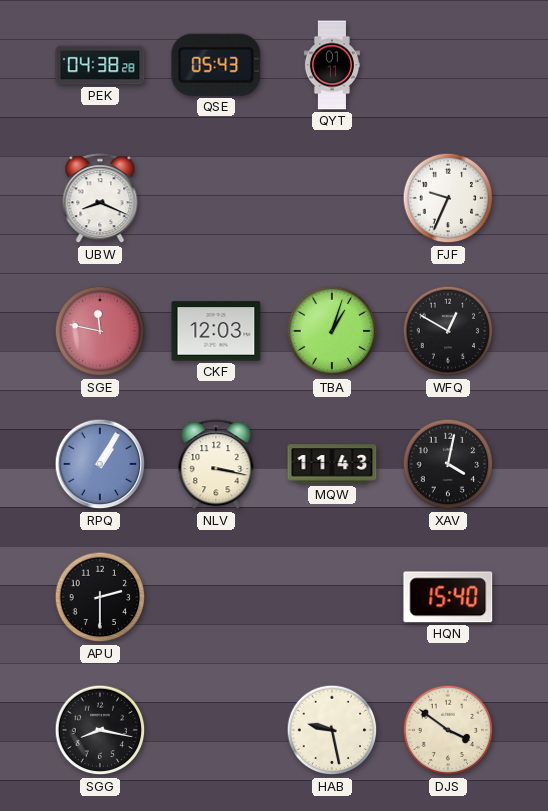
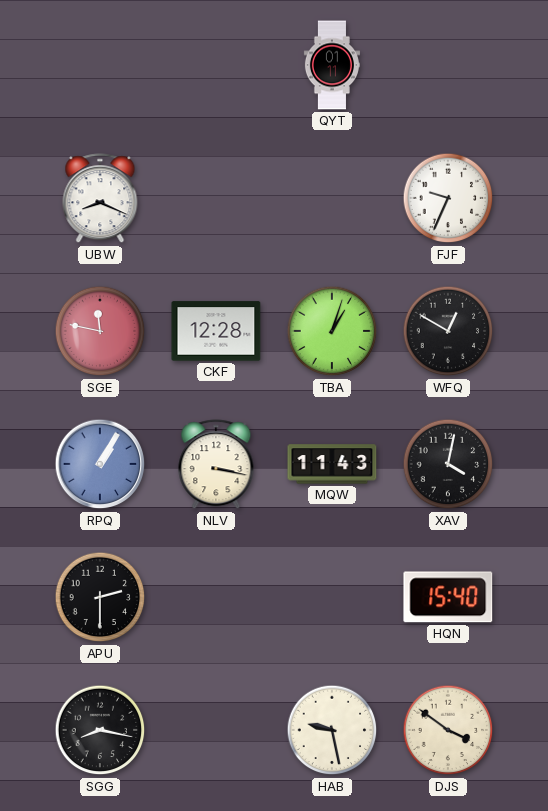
PEK: 04:38 -> none
QSE: 05:43 -> none
CKF: 12:03 -> 12:28
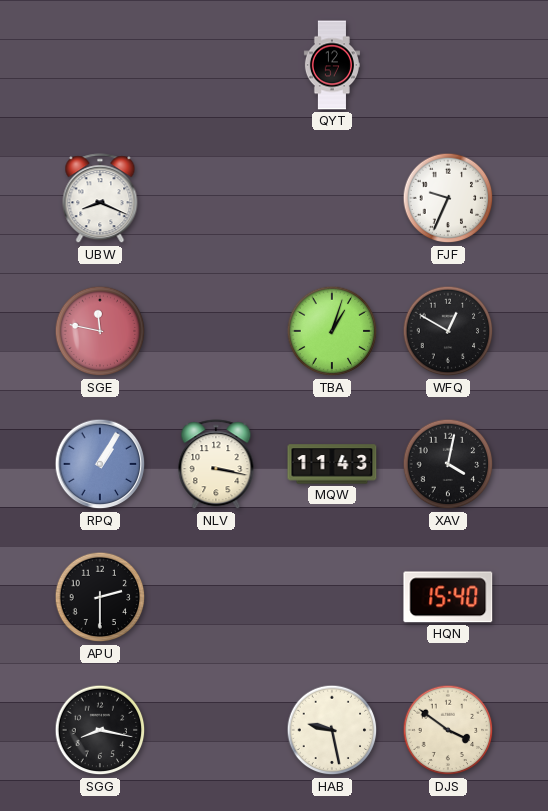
QYT: 01:11 -> 12:57
CKF: 12:28 -> none
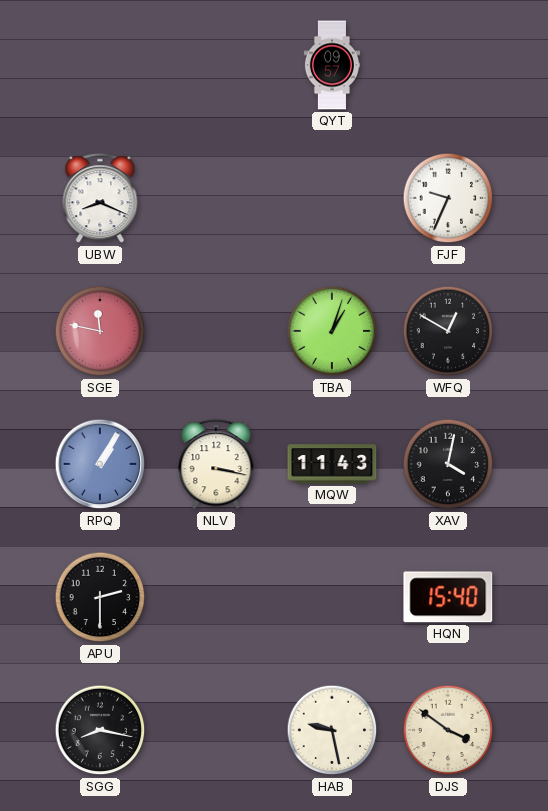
QYT: 12:57 -> 09:57
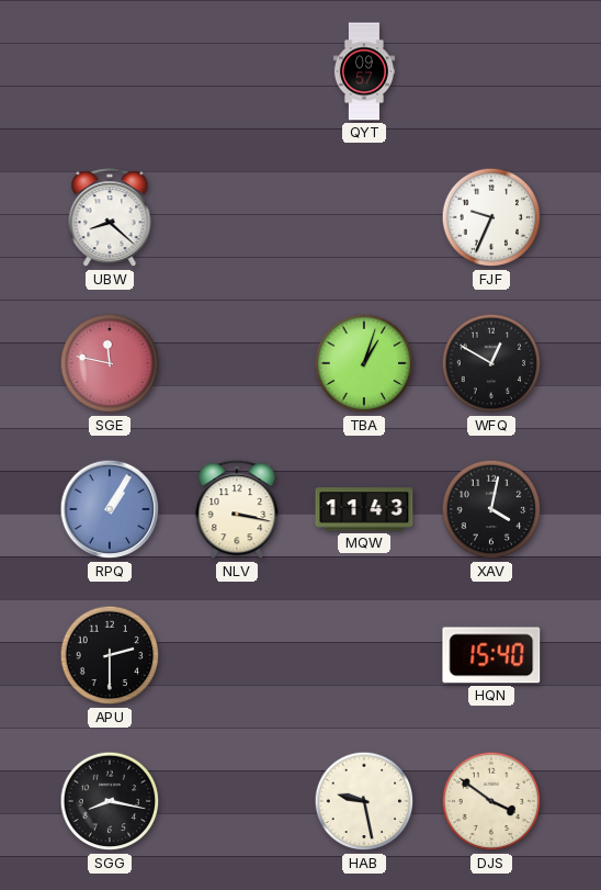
UBW: 8:19 -> 8:22
